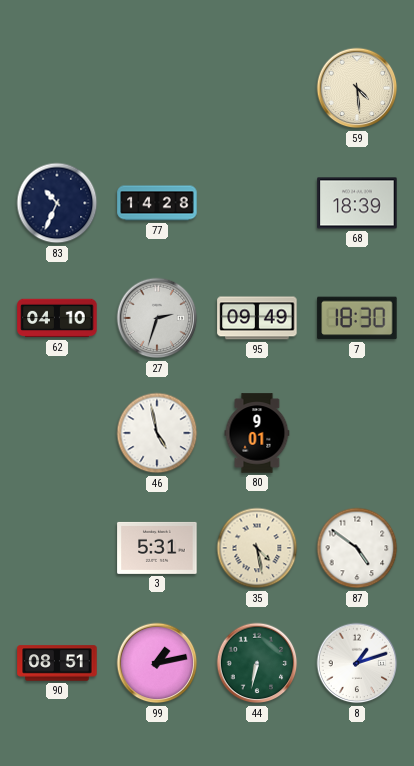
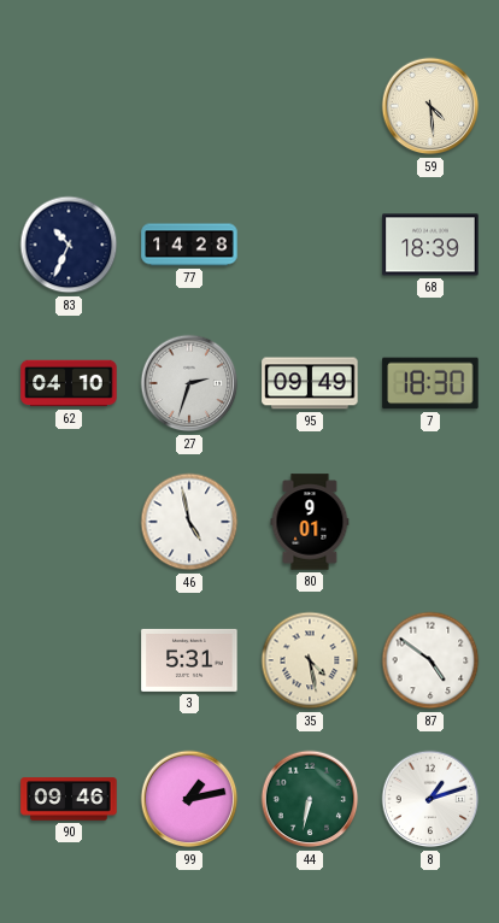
90: 08:51 -> 09:46
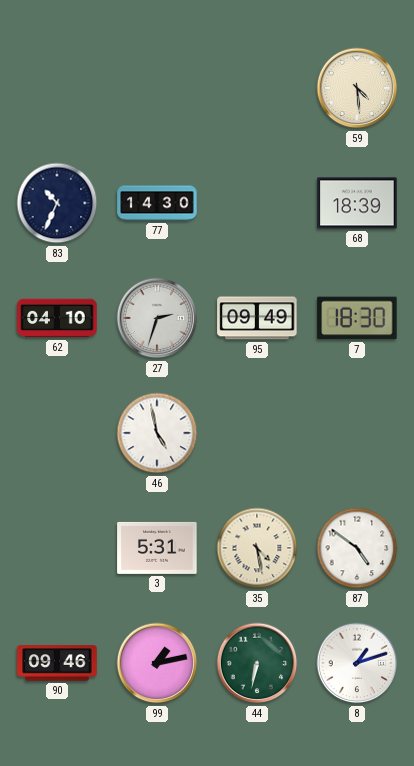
77: 14:28 -> 14:30
80: 9:01 -> none
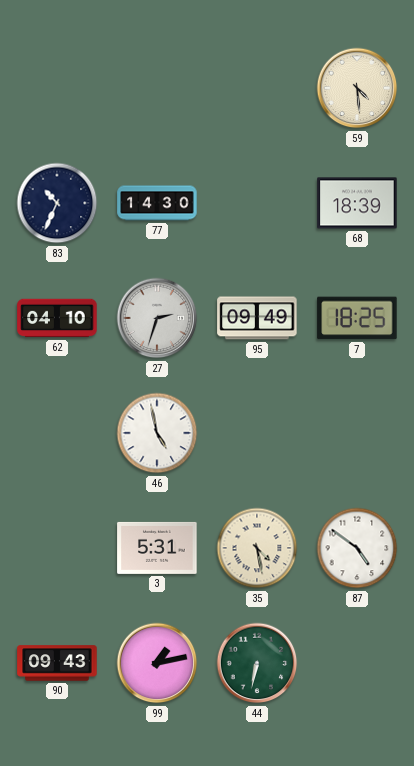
7: 18:30 -> 18:25
90: 09:46 -> 09:43
8: 1:12 -> none
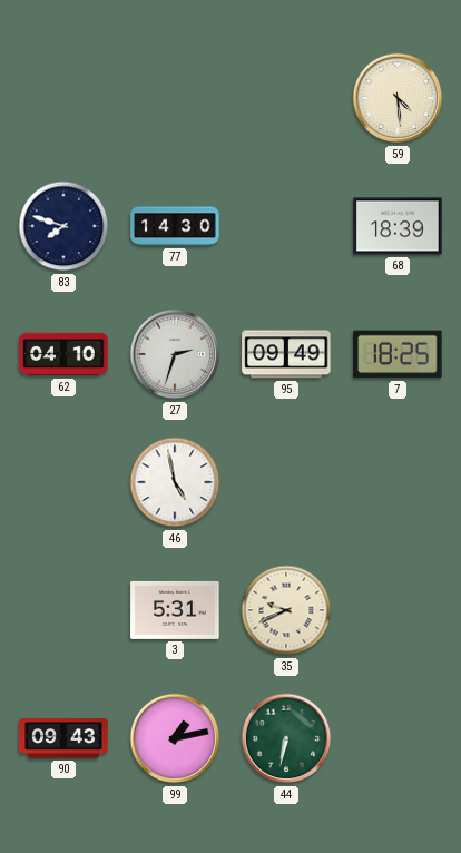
83: 10:34 -> 7:48
35: 4:28 -> 9:41
87: 4:51 -> none
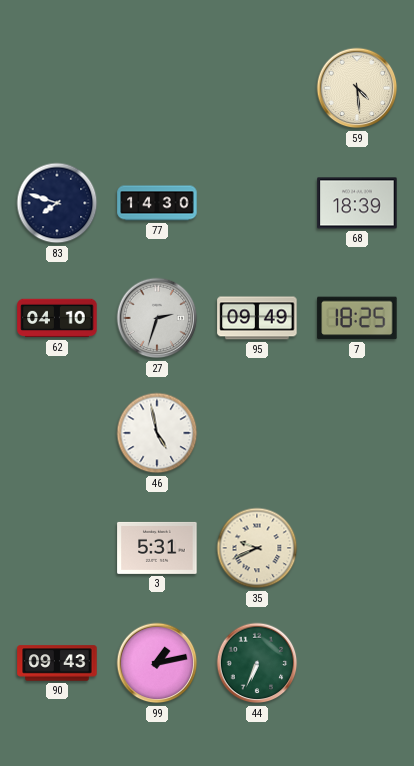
44: 6:32 -> 6:34
